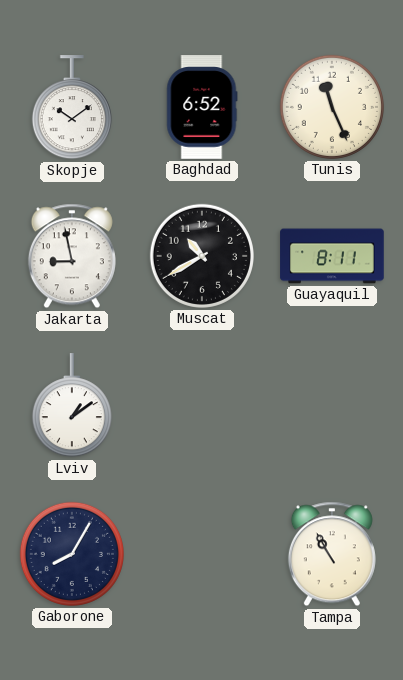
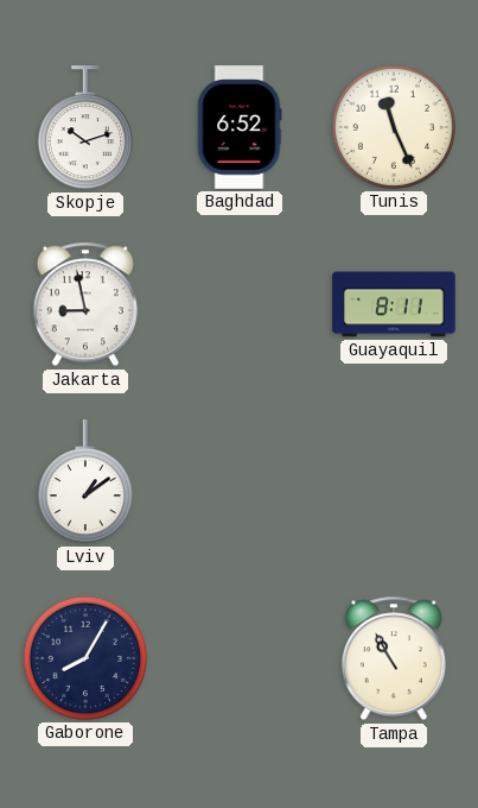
Skopje: 10:09 -> 10:12
Muscat: 10:40 -> none
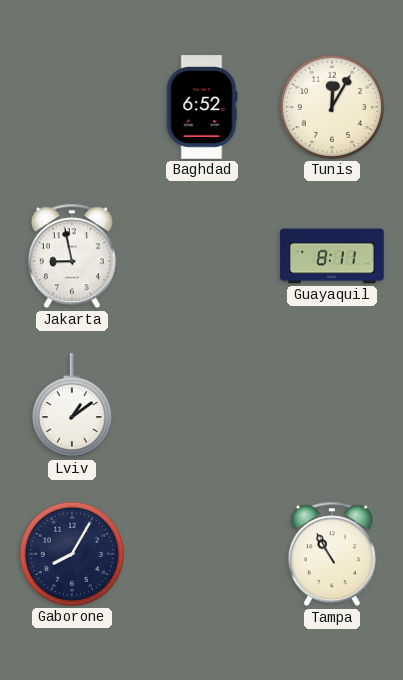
Skopje: 10:12 -> none
Tunis: 11:26 -> 12:05
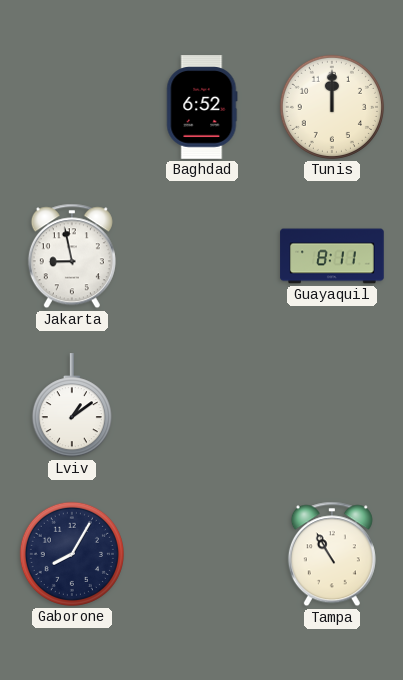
Tunis: 12:05 -> 12:00
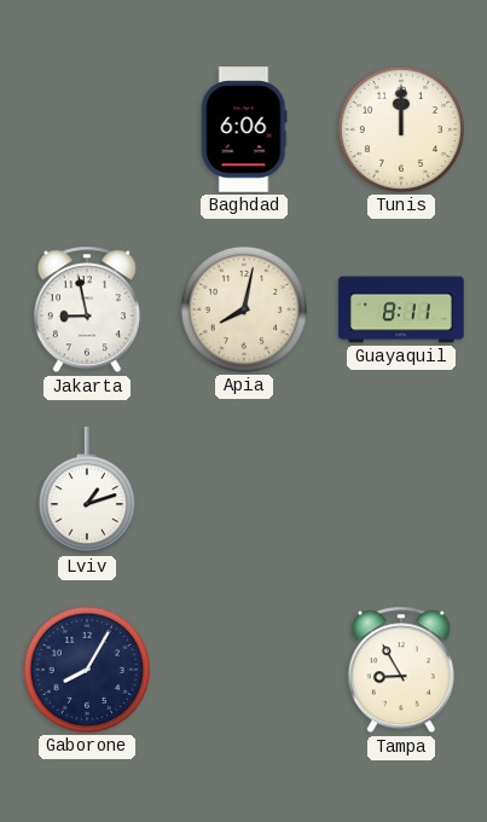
Baghdad: 6:52 -> 6:06
Apia: none -> 8:02
Lviv: 1:09 -> 1:12
Tampa: 10:55 -> 8:55
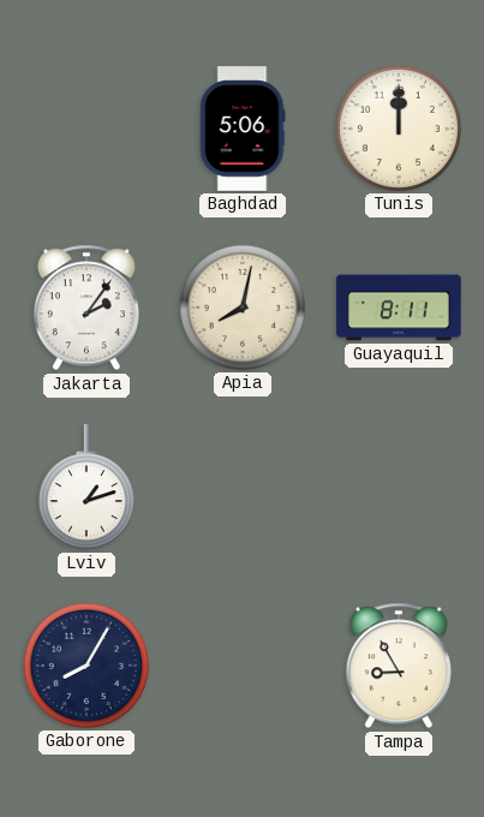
Baghdad: 6:06 -> 5:06
Jakarta: 8:58 -> 2:06
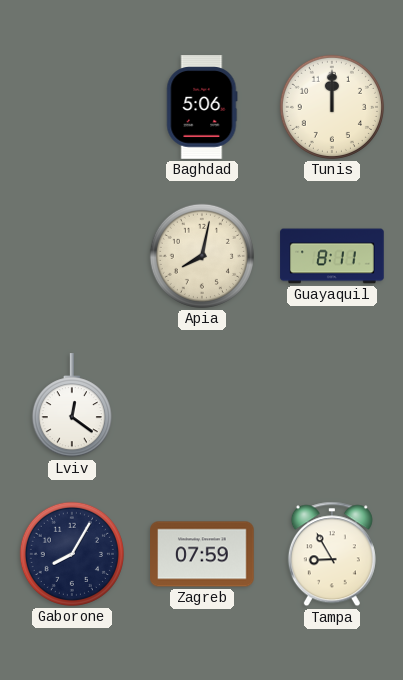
Jakarta: 2:06 -> none
Lviv: 1:12 -> 12:21
Zagreb: none -> 07:59
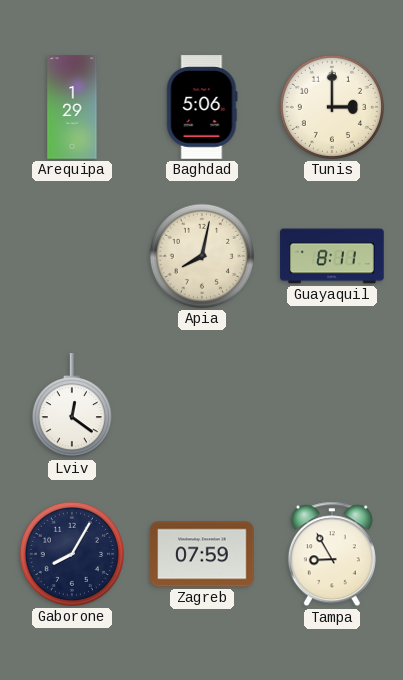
Arequipa: none -> 1:29
Tunis: 12:00 -> 3:00
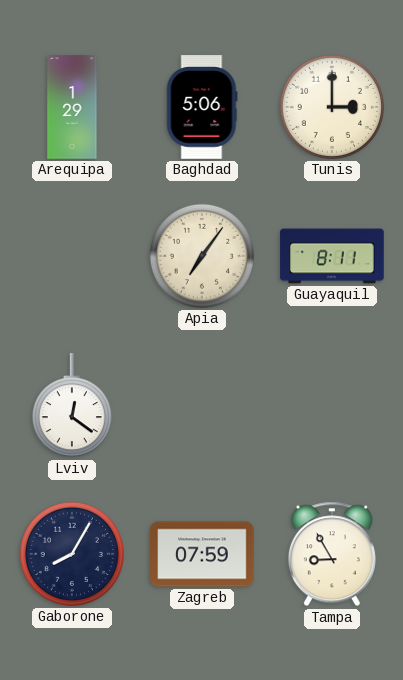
Apia: 8:02 -> 7:06
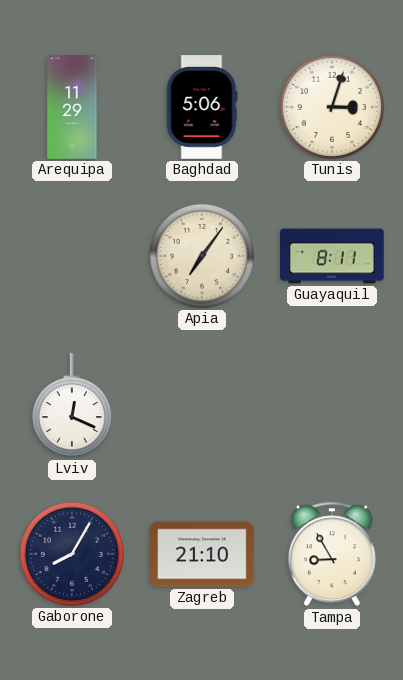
Arequipa: 1:29 -> 11:29
Tunis: 3:00 -> 3:03
Lviv: 12:21 -> 12:19
Zagreb: 07:59 -> 21:10
